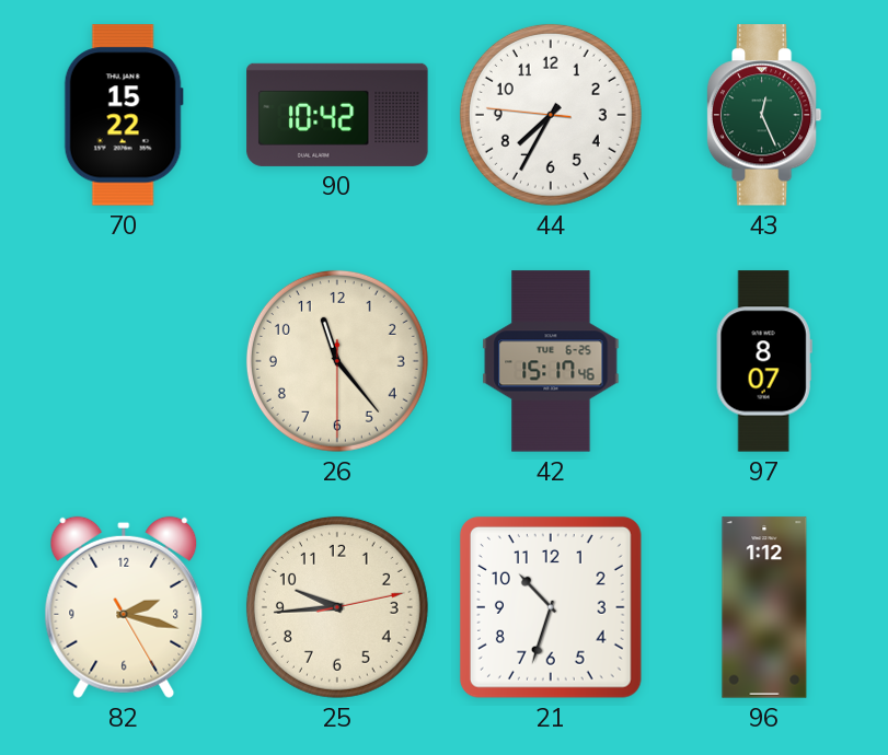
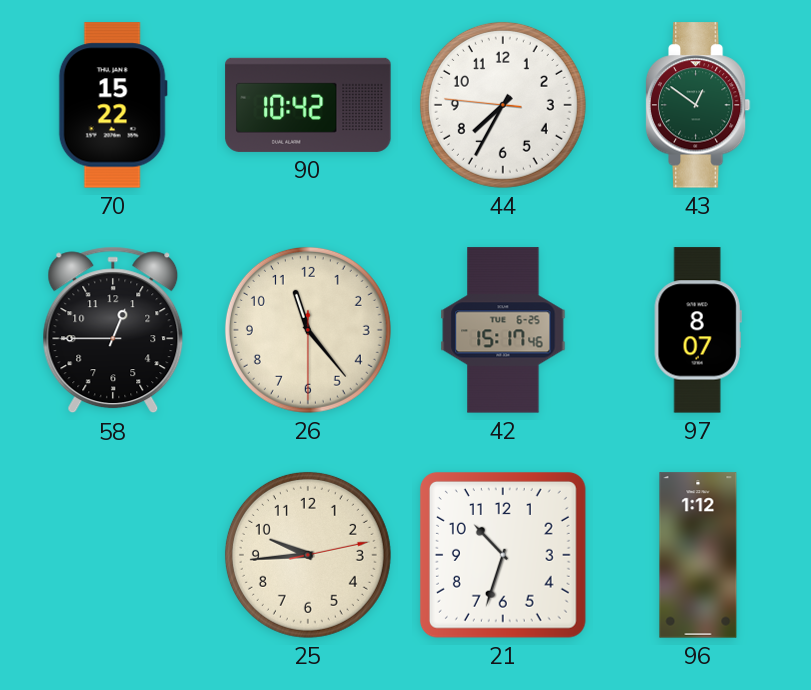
43: 12:26 -> 12:51
58: none -> 12:45
82: 2:17 -> none
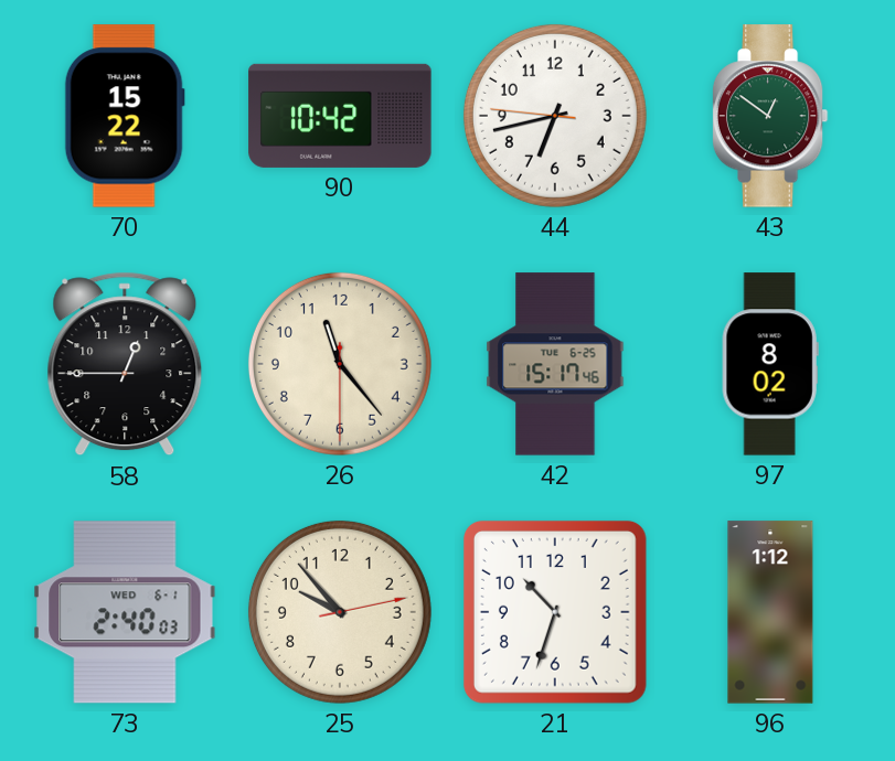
44: 7:34 -> 6:42
97: 8:07 -> 8:02
73: none -> 2:40
25: 9:44 -> 9:53
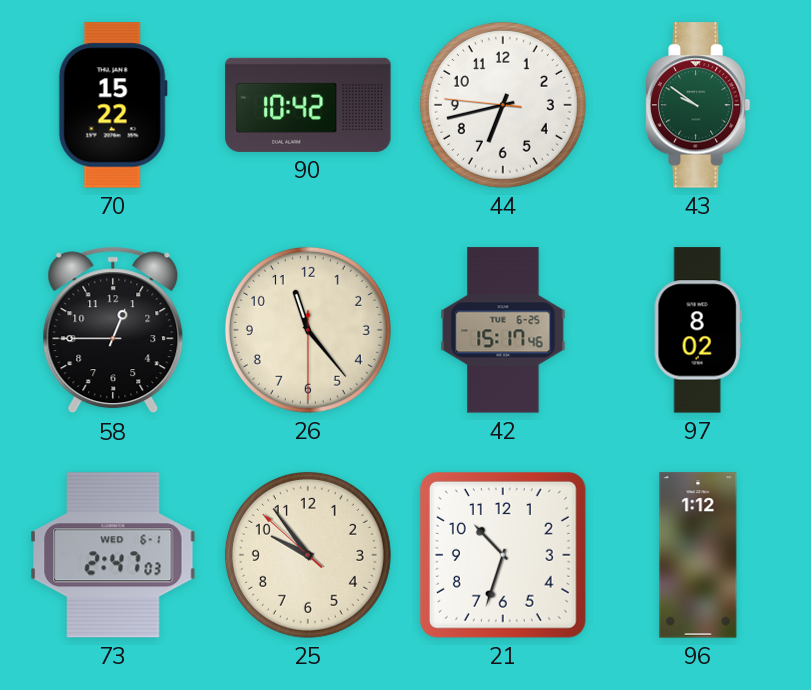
43: 12:51 -> 9:51
73: 2:40 -> 2:47
25: 9:53:13 -> 9:53:52
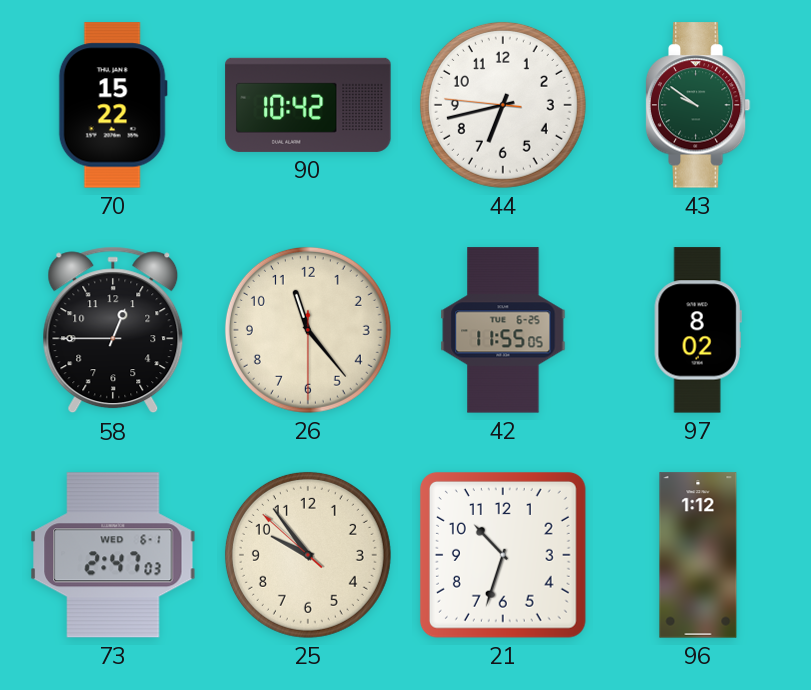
42: 15:17 -> 11:55
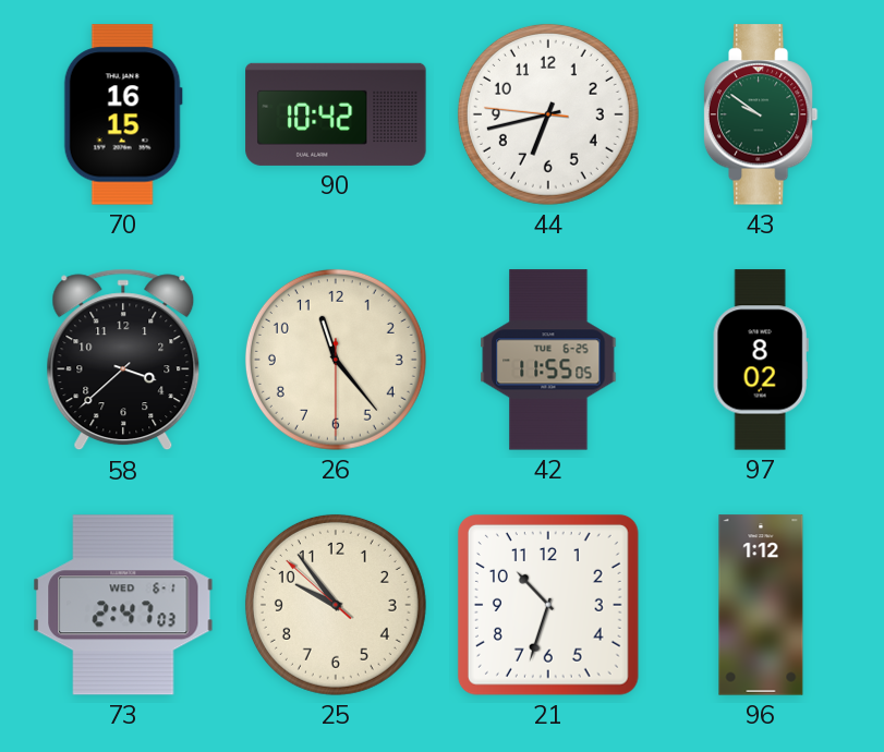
70: 15:22 -> 16:15
58: 12:45 -> 3:38
